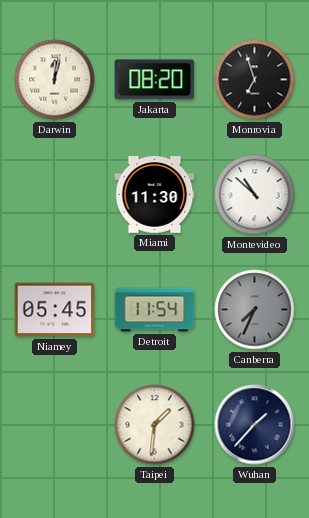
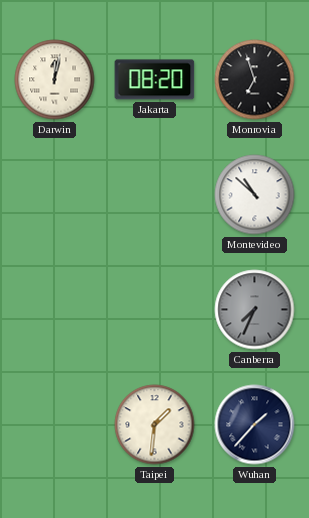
Miami: 11:30 -> none
Niamey: 05:45 -> none
Detroit: 11:54 -> none
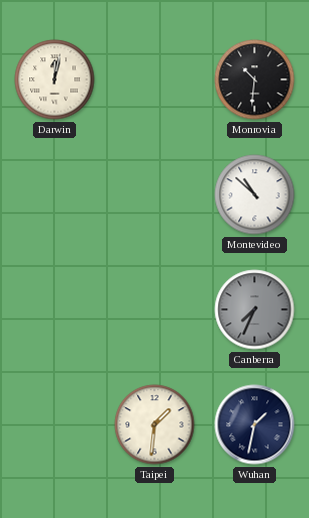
Jakarta: 08:20 -> none
Monrovia: 6:57 -> 10:31
Wuhan: 1:37 -> 1:32
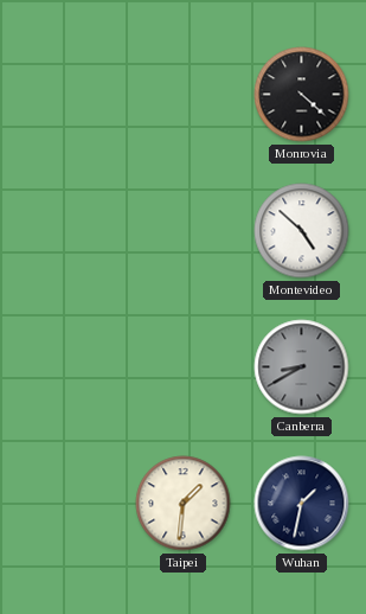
Darwin: 12:02 -> none
Monrovia: 10:31 -> 4:22
Montevideo: 10:52 -> 4:52
Canberra: 7:34 -> 8:40
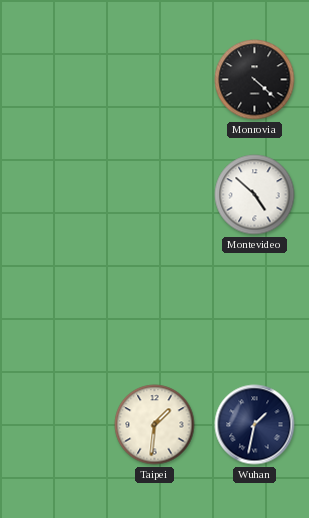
Canberra: 8:40 -> none
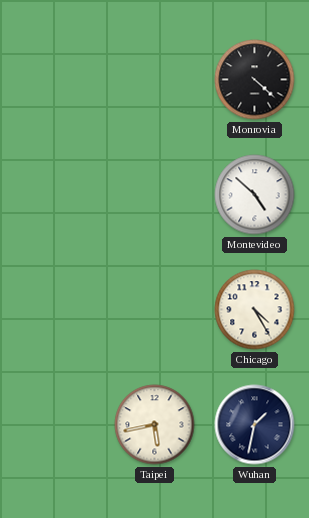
Chicago: none -> 4:25
Taipei: 1:31 -> 5:43
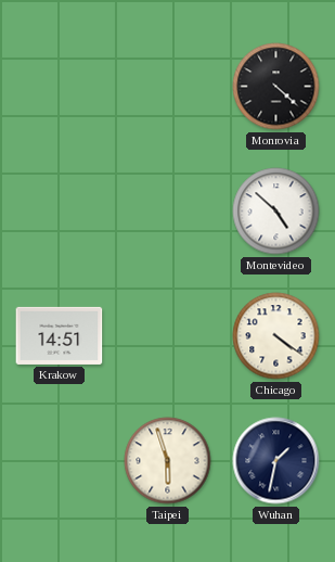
Krakow: none -> 14:51
Chicago: 4:25 -> 4:21
Taipei: 5:43 -> 5:57
